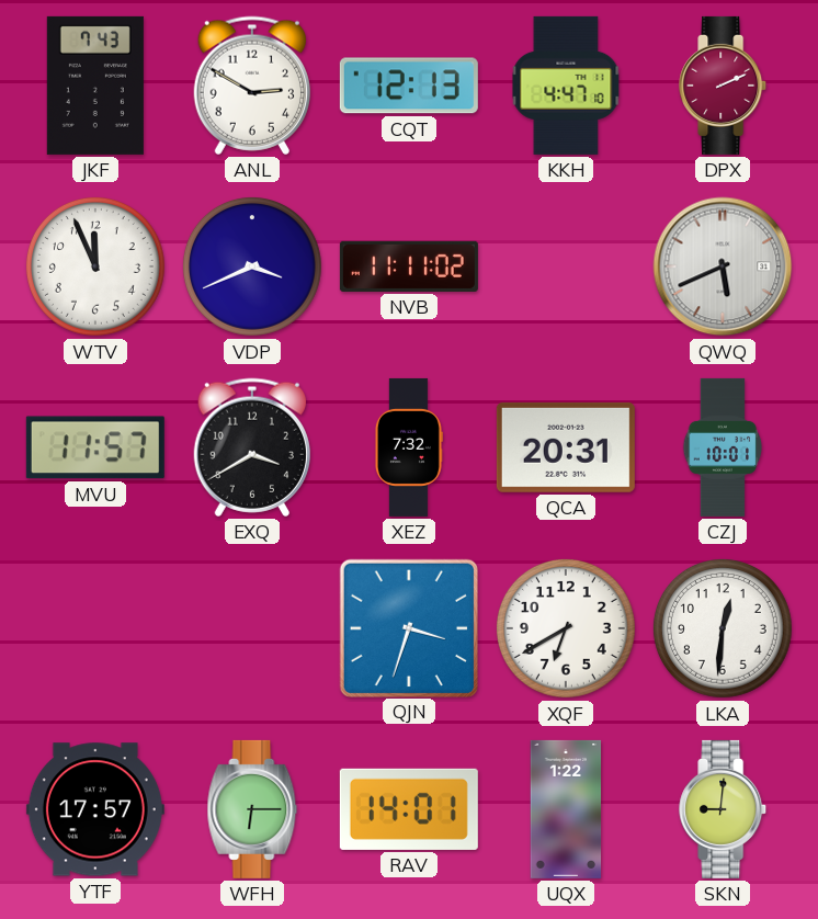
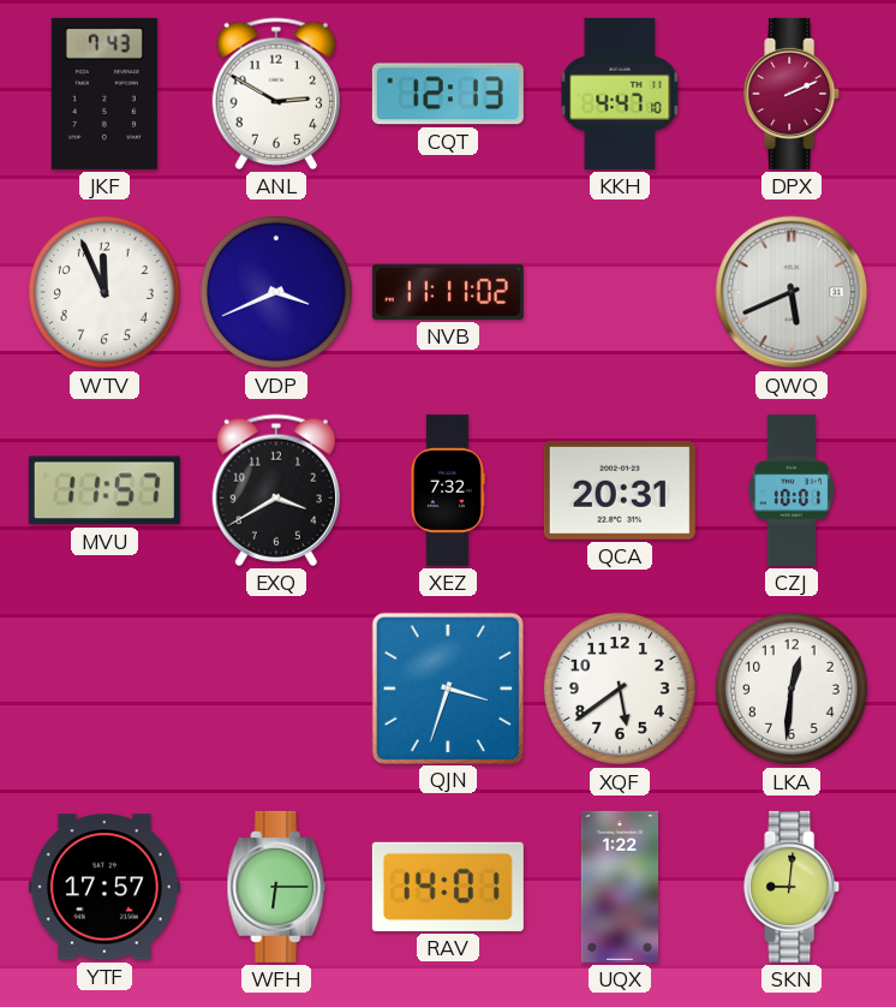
XQF: 6:40 -> 5:39
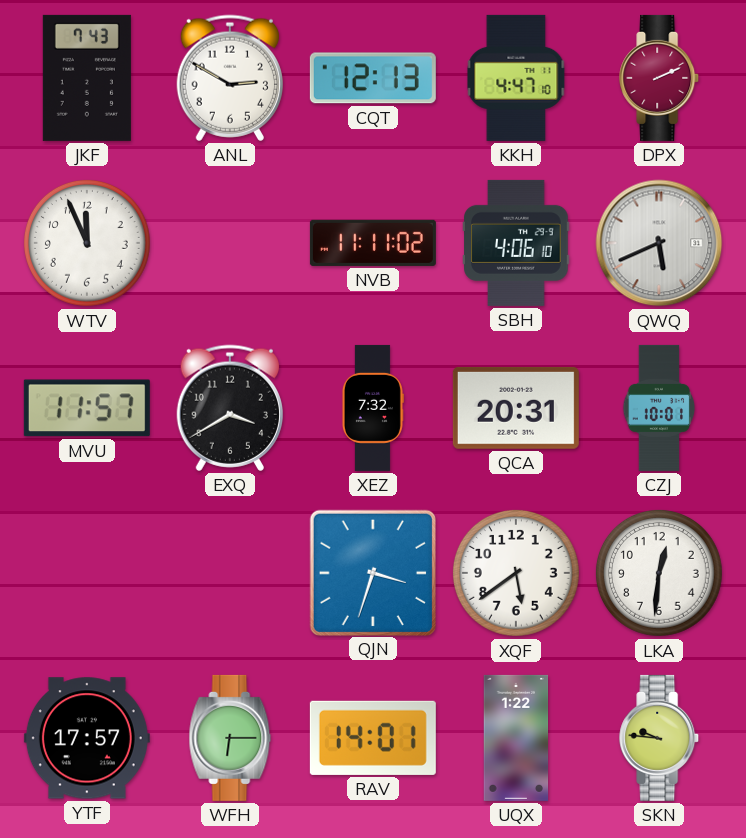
VDP: 3:41 -> none
SBH: none -> 4:06
SKN: 9:01 -> 9:46
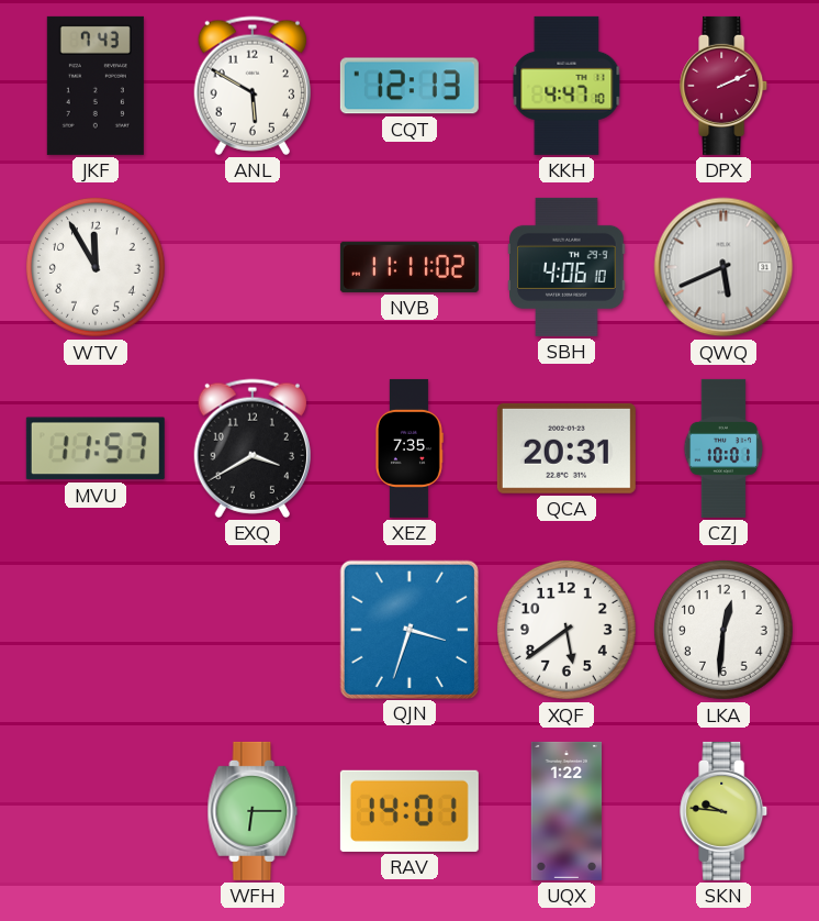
ANL: 2:50 -> 5:50
WTV: 11:56 -> 11:55
XEZ: 7:32 -> 7:35
YTF: 17:57 -> none
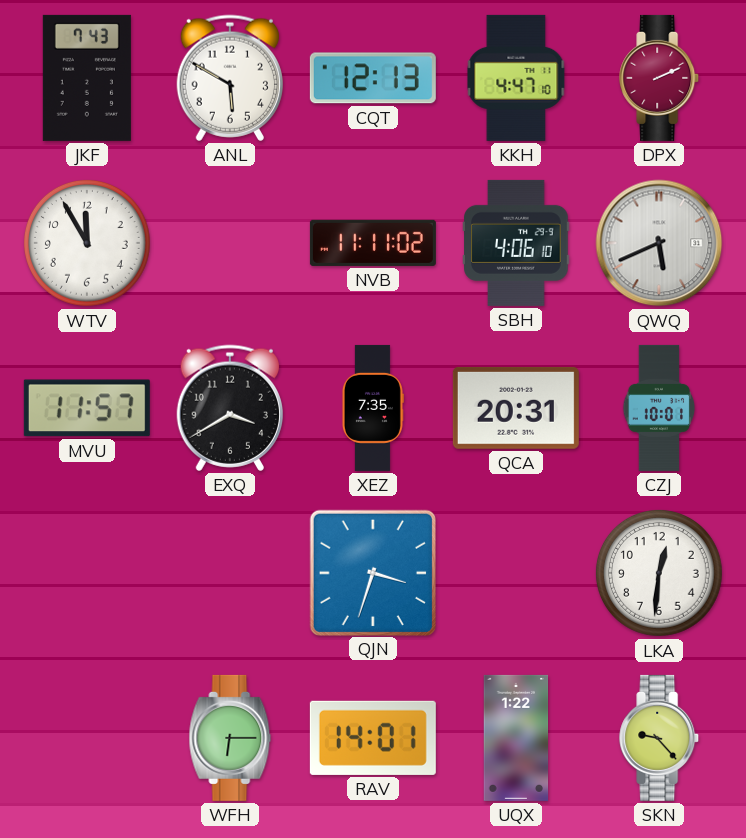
XQF: 5:39 -> none
SKN: 9:46 -> 9:23
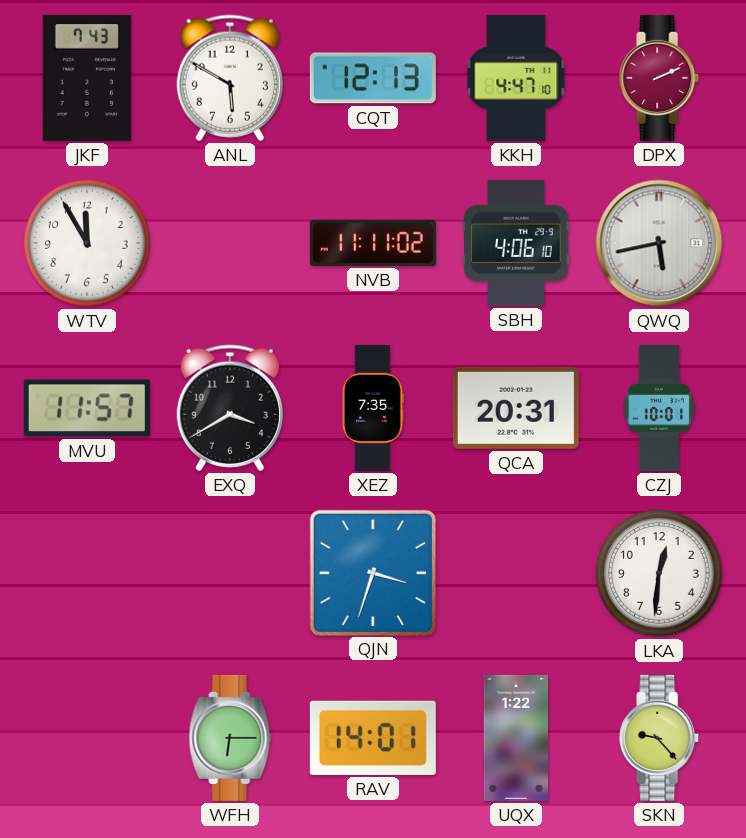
QWQ: 5:41 -> 5:43
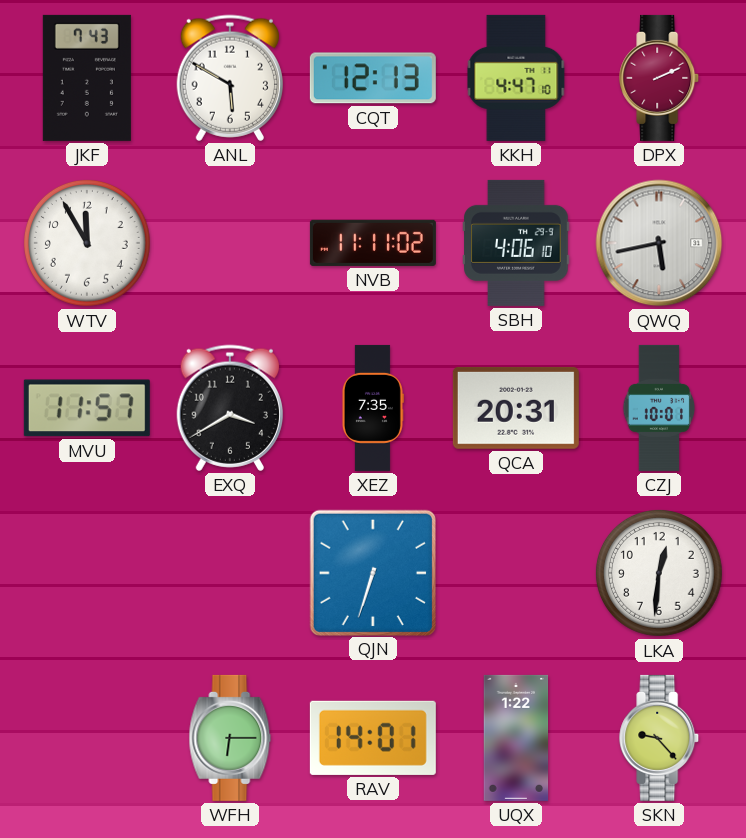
QJN: 3:33 -> 6:33
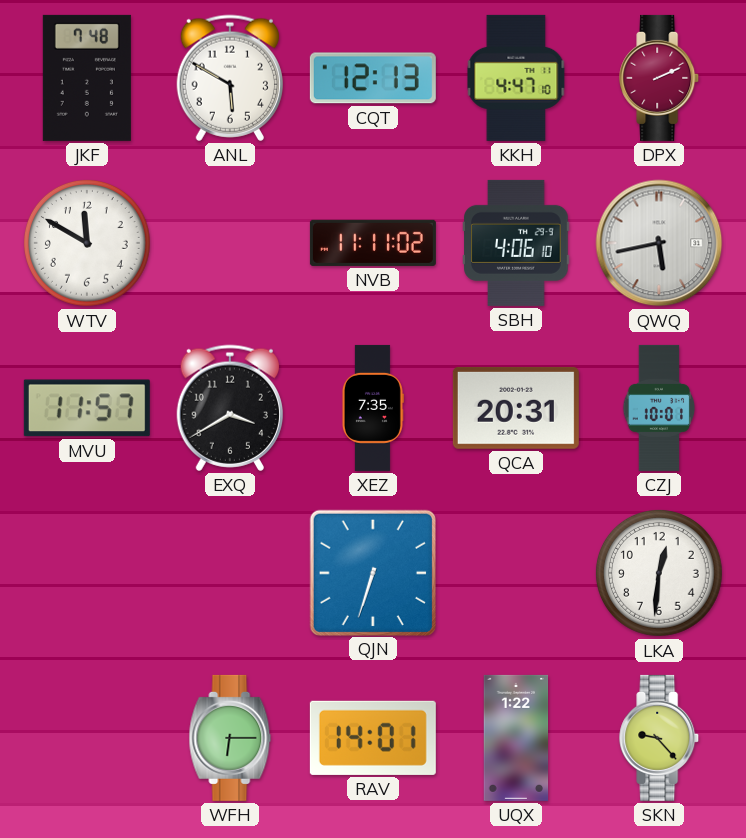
JKF: 7:43 -> 7:48
WTV: 11:55 -> 11:50
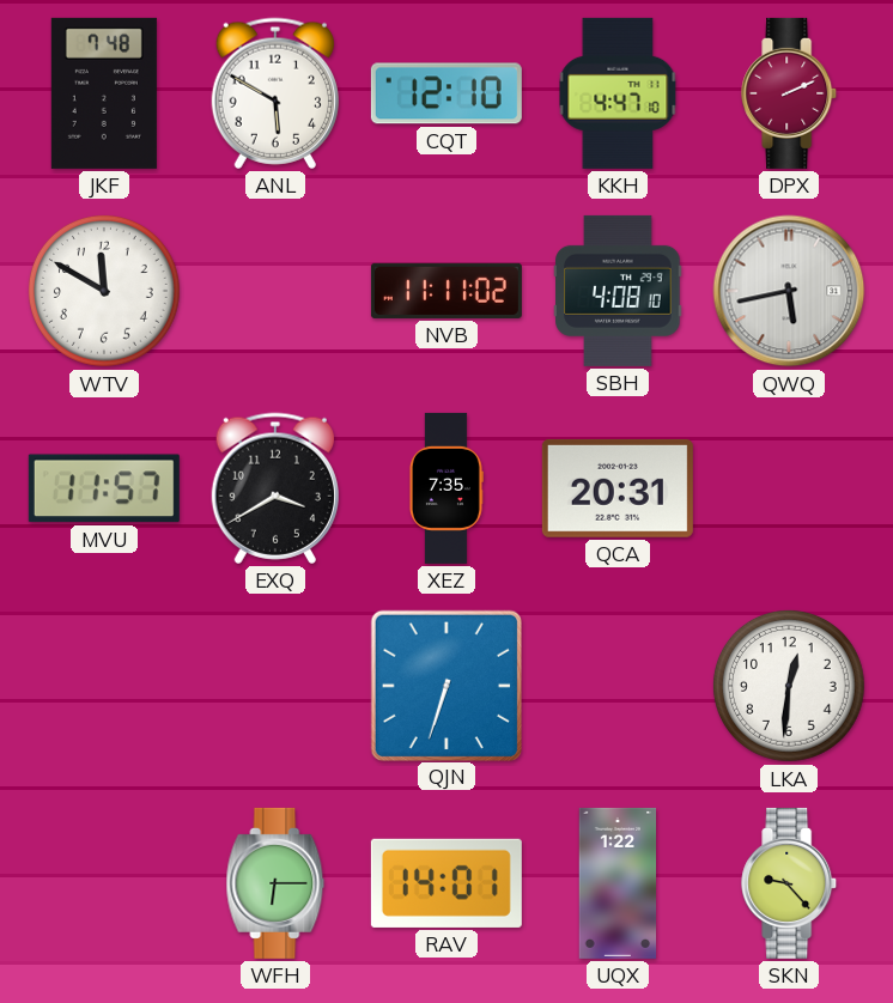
CQT: 12:13 -> 12:10
SBH: 4:06 -> 4:08
CZJ: 10:01 -> none
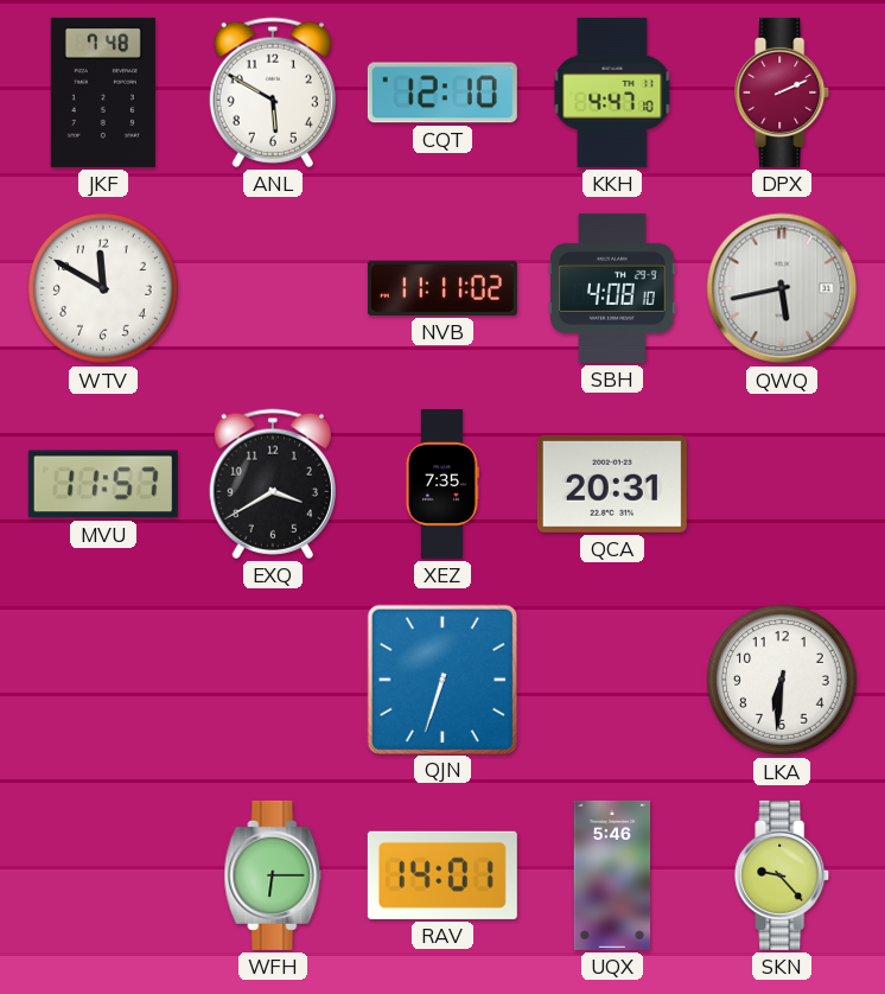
LKA: 12:31 -> 6:31
UQX: 1:22 -> 5:46
